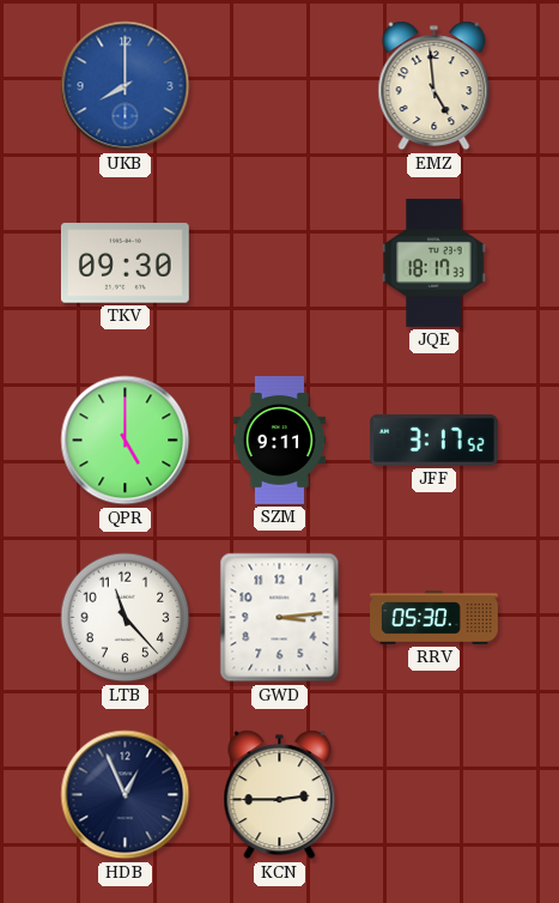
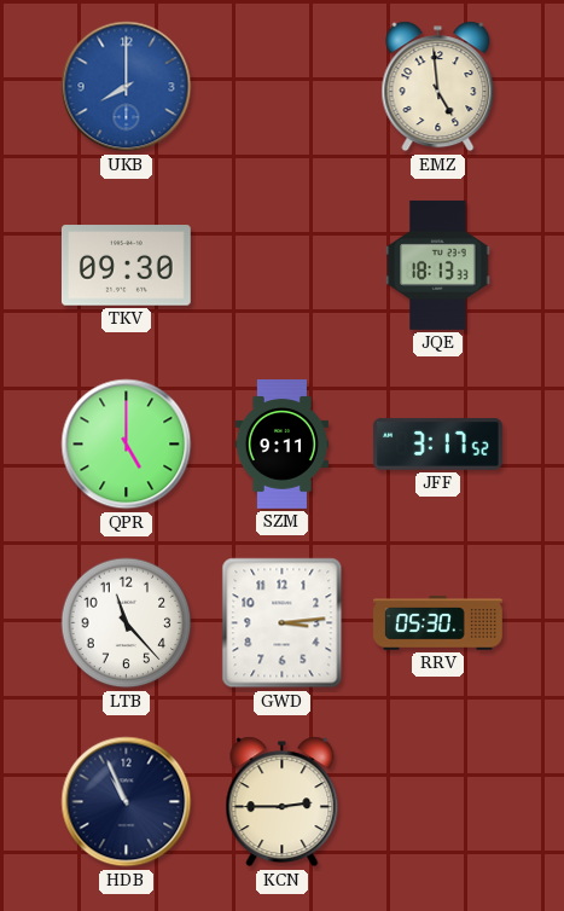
JQE: 18:17 -> 18:13
HDB: 12:56 -> 10:56
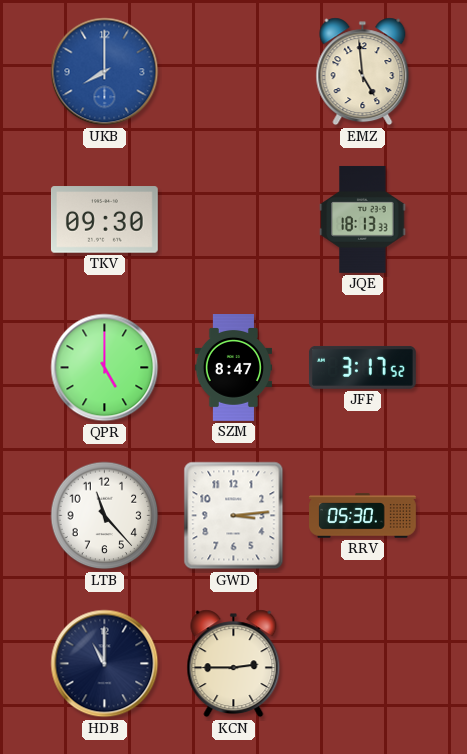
SZM: 9:11 -> 8:47
HDB: 10:56 -> 11:00
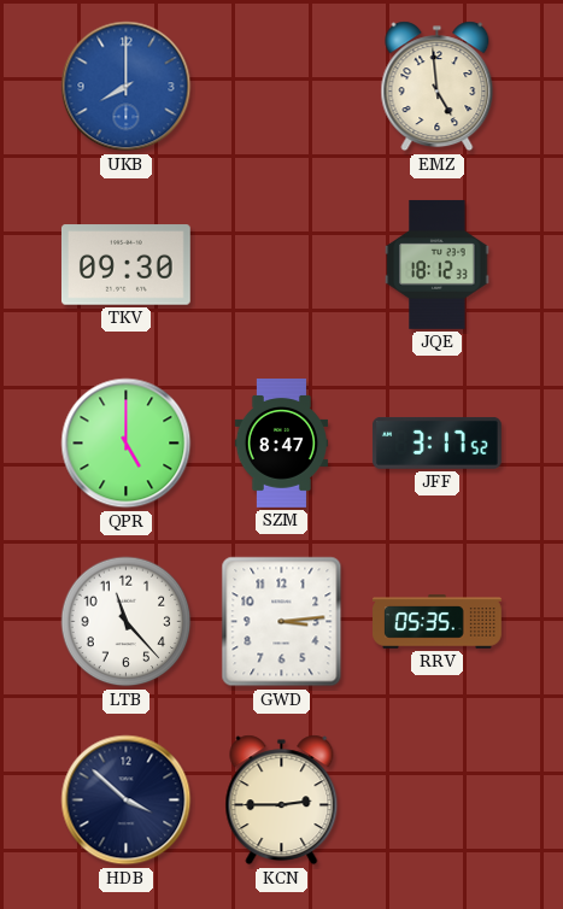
JQE: 18:13 -> 18:12
RRV: 05:30 -> 05:35
HDB: 11:00 -> 3:52
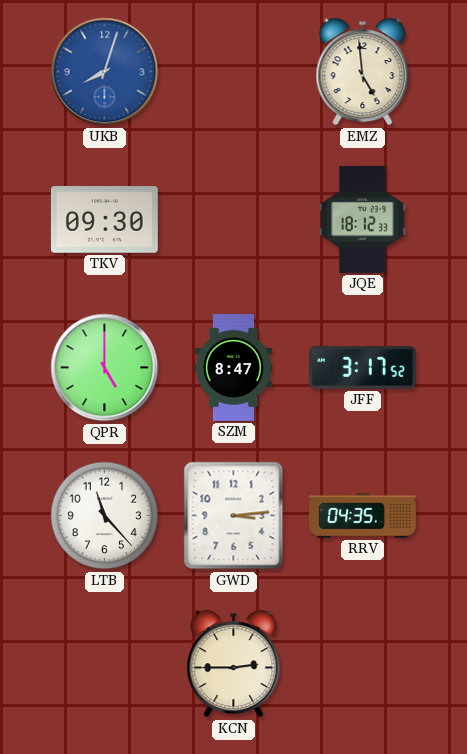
UKB: 8:00 -> 8:03
RRV: 05:35 -> 04:35
HDB: 3:52 -> none
